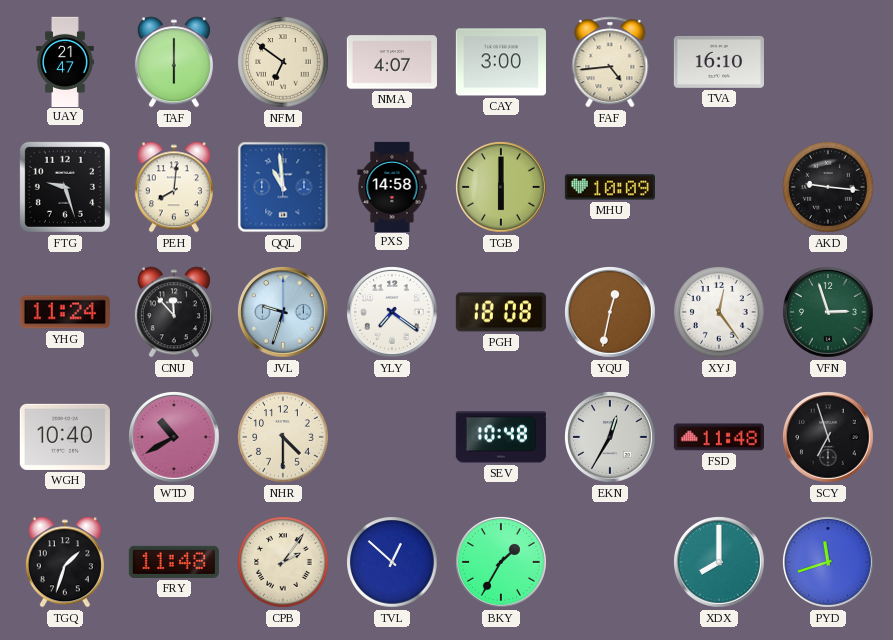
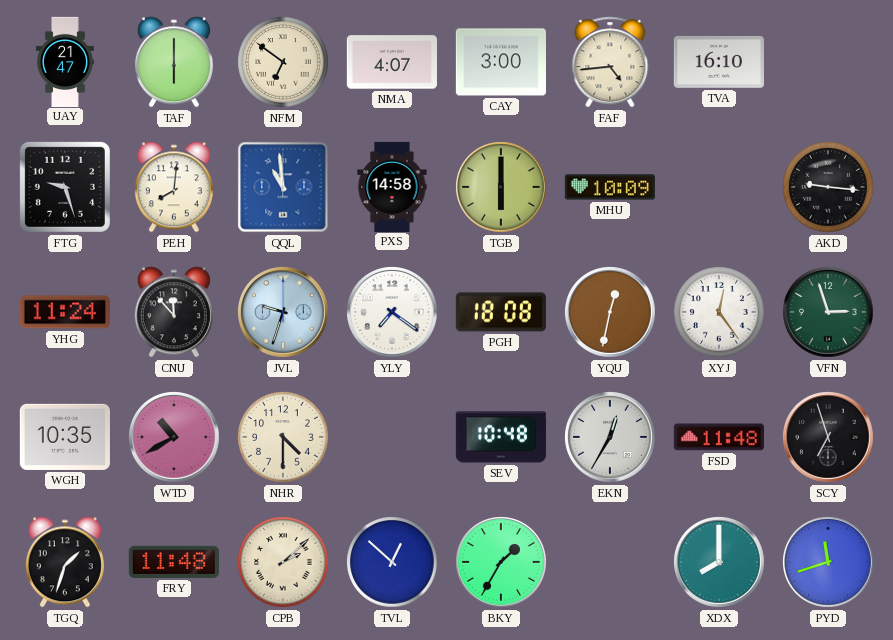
WGH: 10:40 -> 10:35
CPB: 2:06 -> 2:08
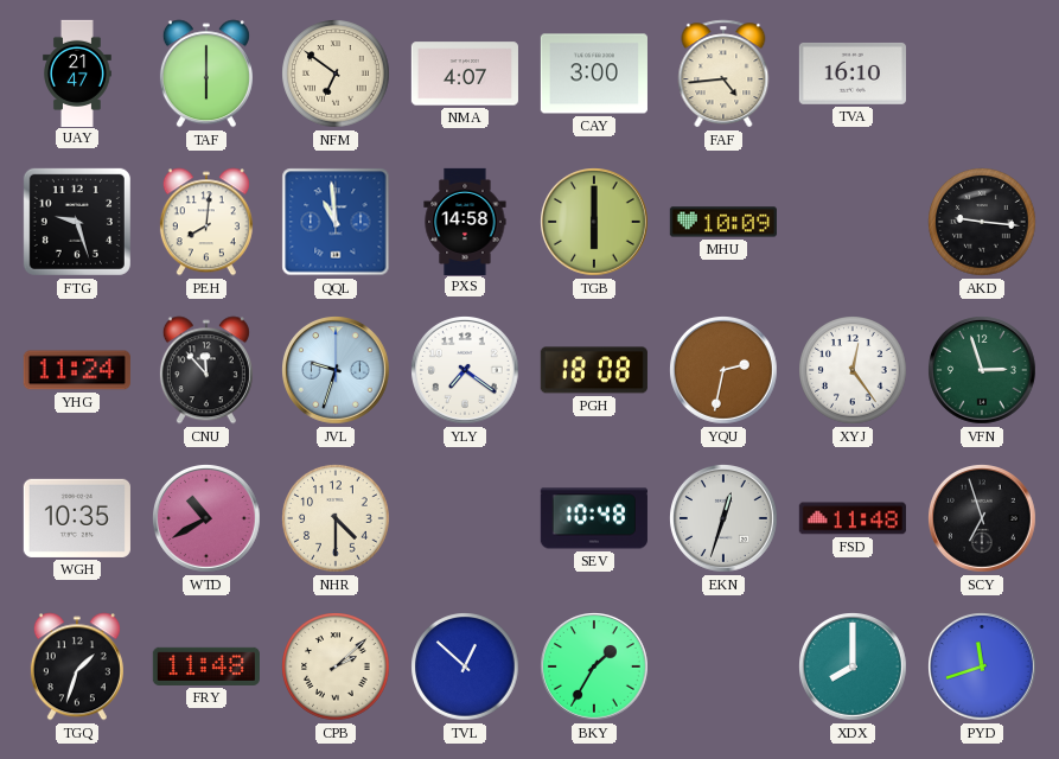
YQU: 12:32 -> 2:32
EKN: 12:35 -> 12:33
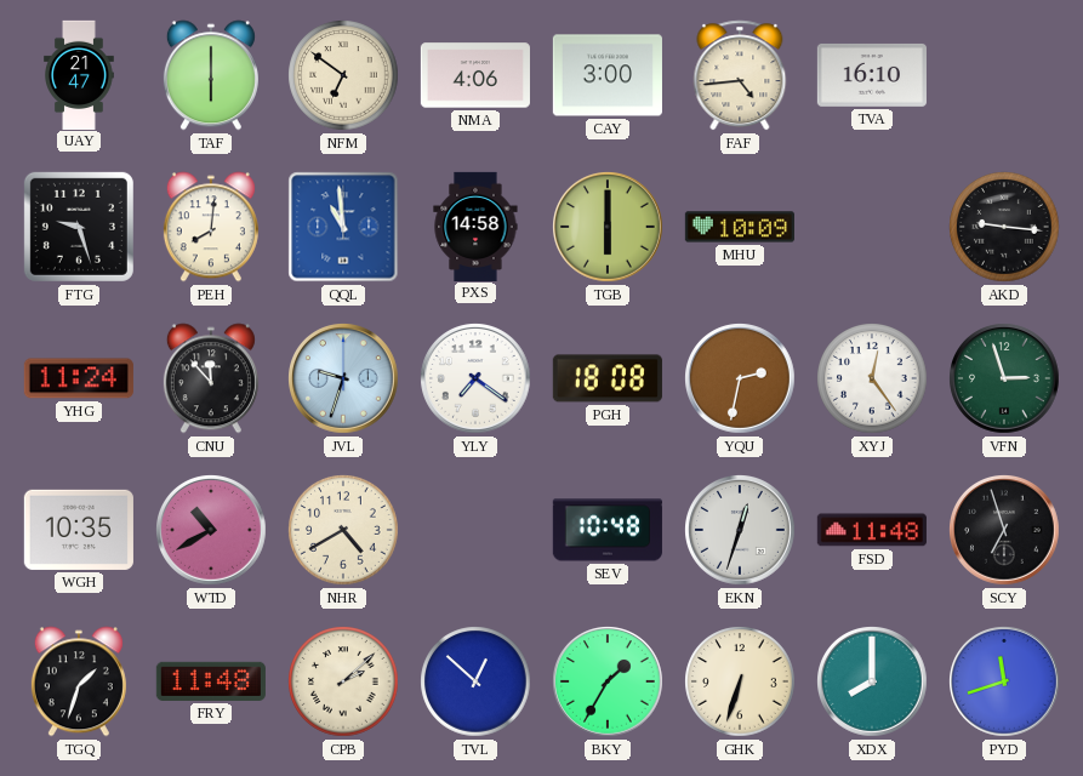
NMA: 4:07 -> 4:06
NHR: 4:30 -> 4:40
GHK: none -> 6:33
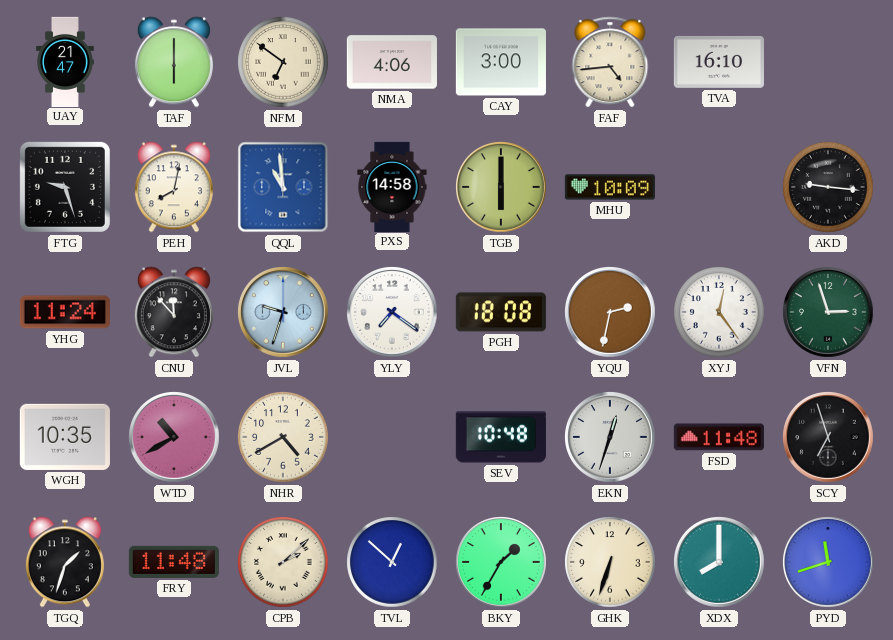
PEH: 8:01 -> 8:02
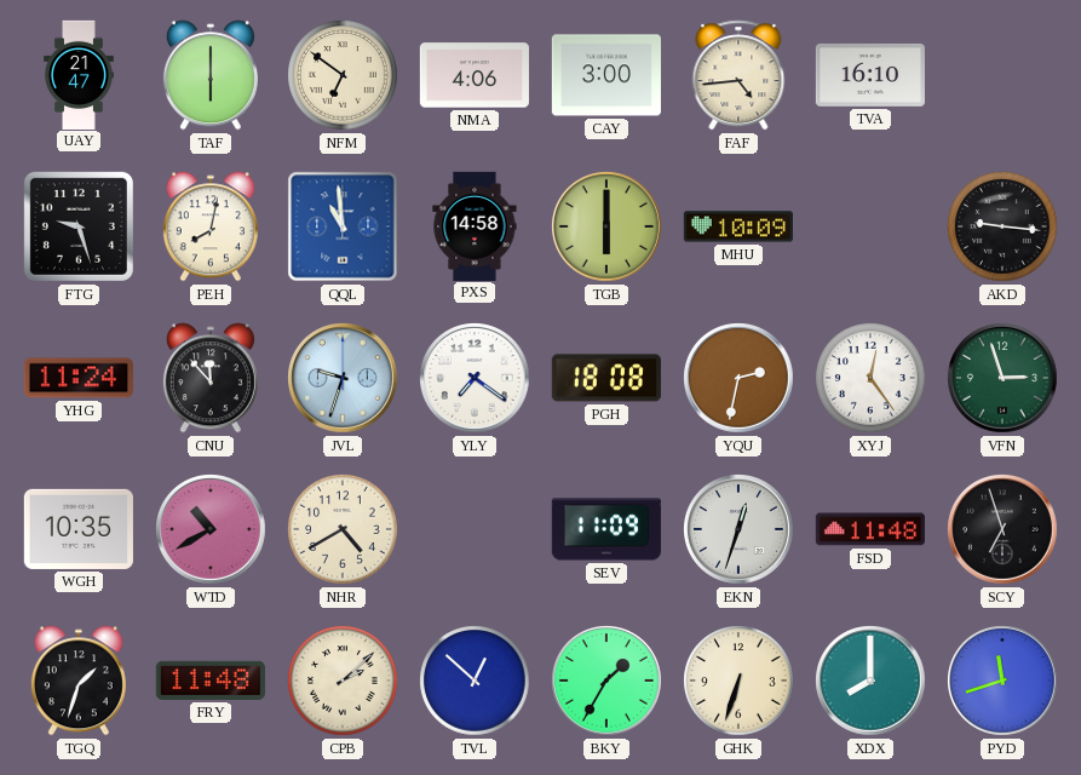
SEV: 10:48 -> 11:09
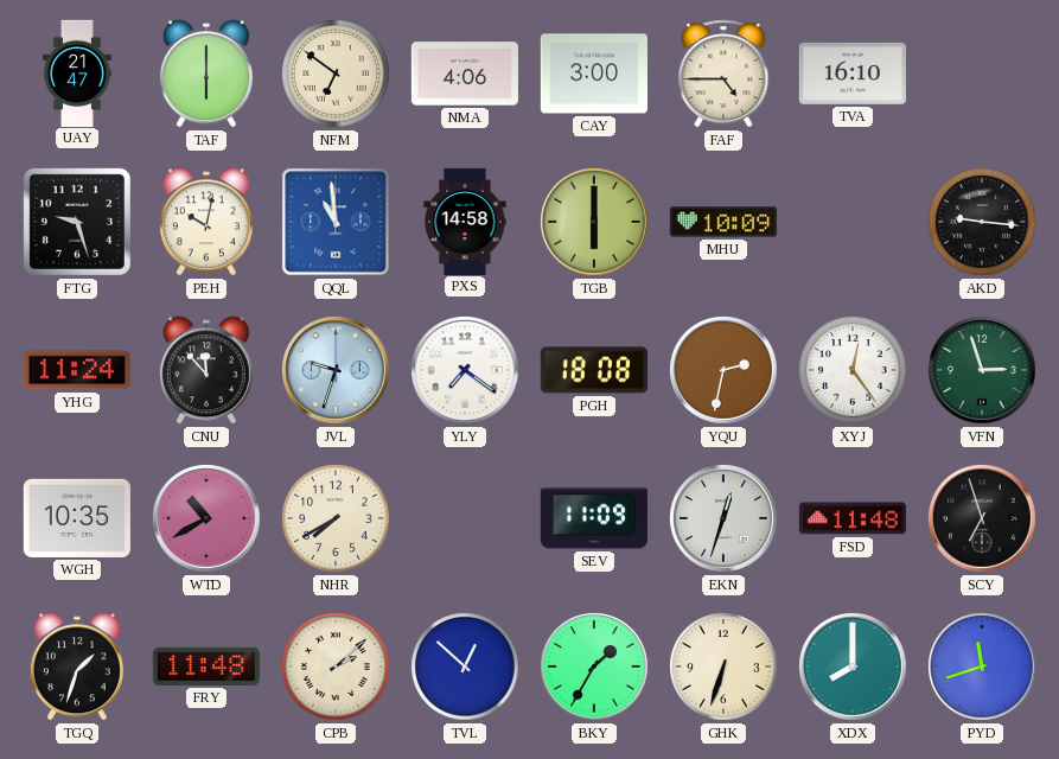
FAF: 4:44 -> 4:45
PEH: 8:02 -> 10:02
NHR: 4:40 -> 7:40
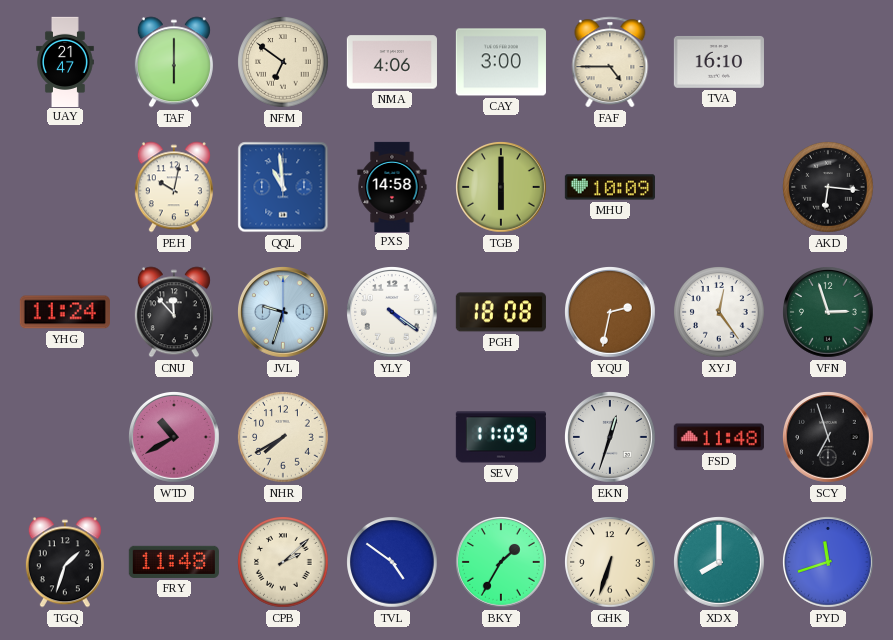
FTG: 9:27 -> none
AKD: 9:16 -> 6:16
YLY: 7:21 -> 4:21
WGH: 10:35 -> none
TVL: 12:52 -> 4:51
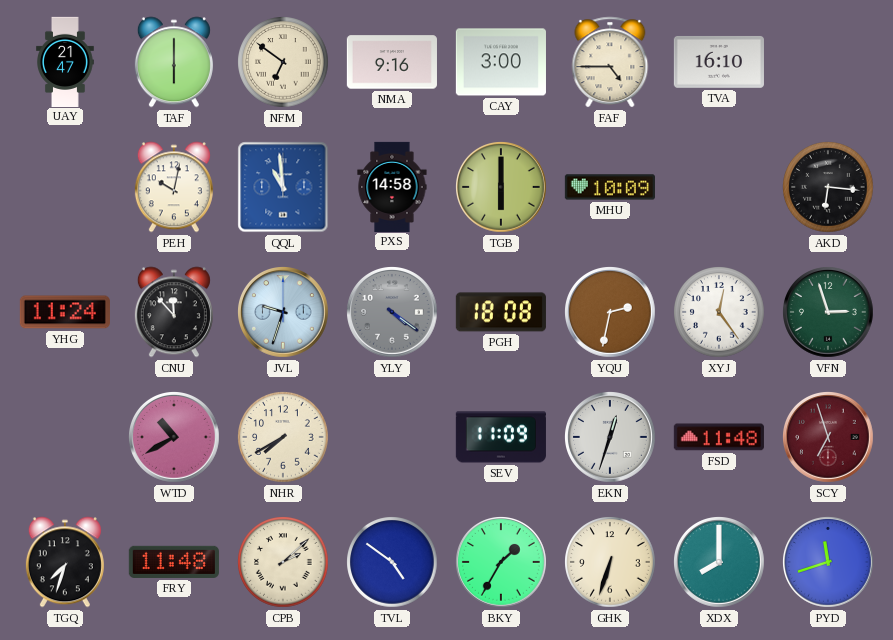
NMA: 4:06 -> 9:16
YLY dial: white -> grey
SCY dial: black -> burgundy
TGQ: 1:33 -> 7:33
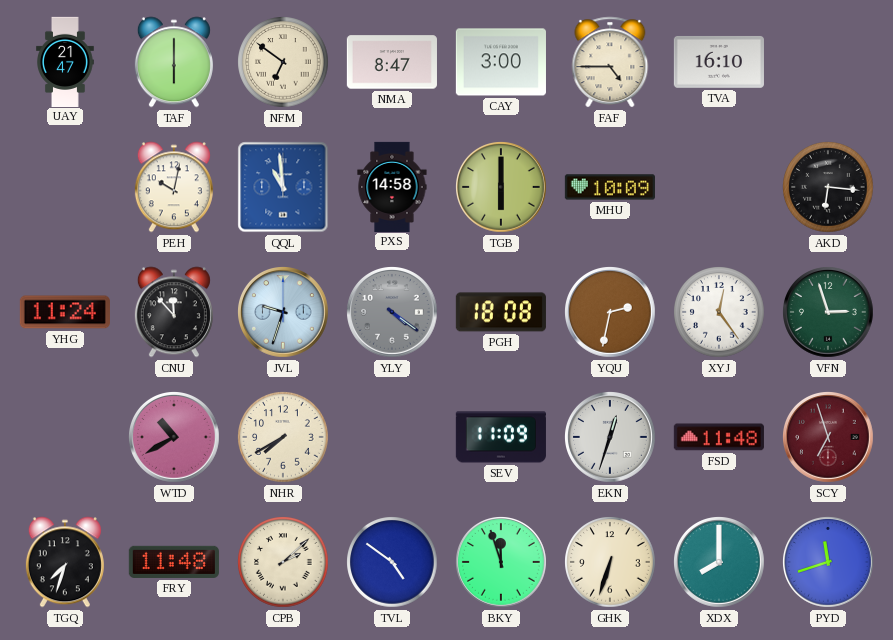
NMA: 9:16 -> 8:47
BKY: 1:35 -> 11:57
